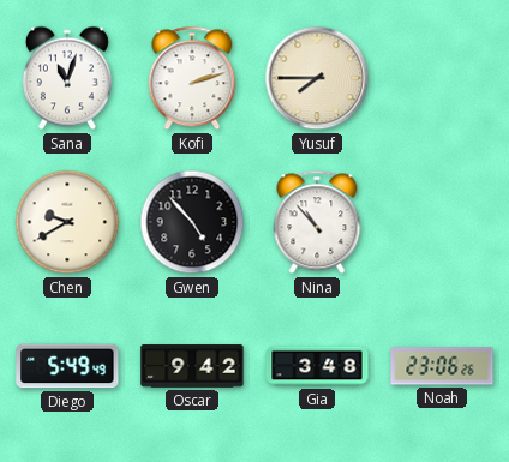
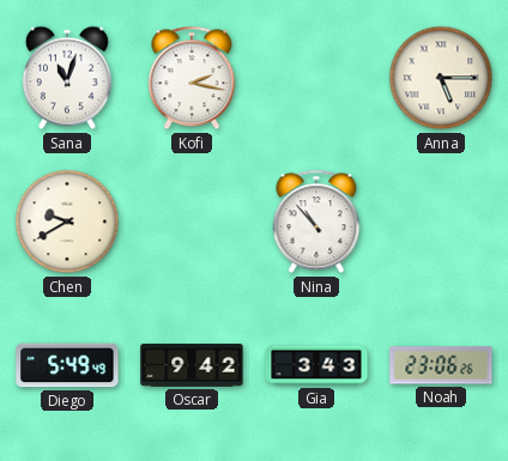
Kofi: 2:12 -> 2:17
Yusuf: 7:45 -> none
Anna: none -> 5:15
Gwen: 4:53 -> none
Gia: 3:48 -> 3:43
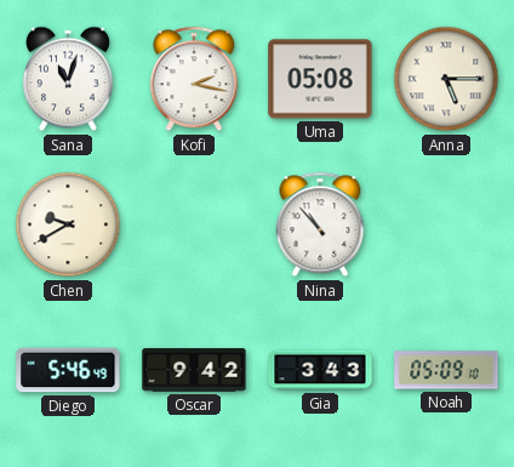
Uma: none -> 05:08
Diego: 5:49 -> 5:46
Noah: 23:06 -> 05:09
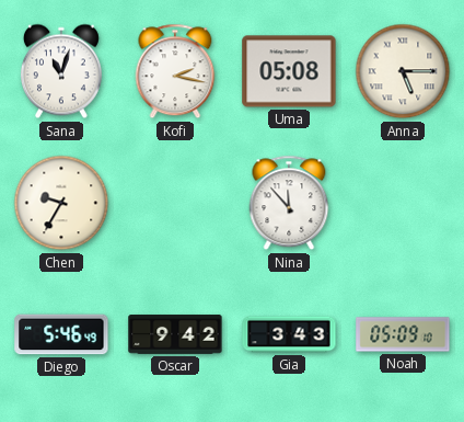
Chen: 9:40 -> 9:35
Nina: 10:53 -> 11:53
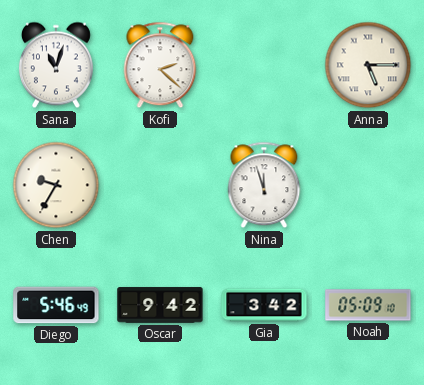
Kofi: 2:17 -> 2:22
Uma: 05:08 -> none
Nina: 11:53 -> 11:57
Gia: 3:43 -> 3:42
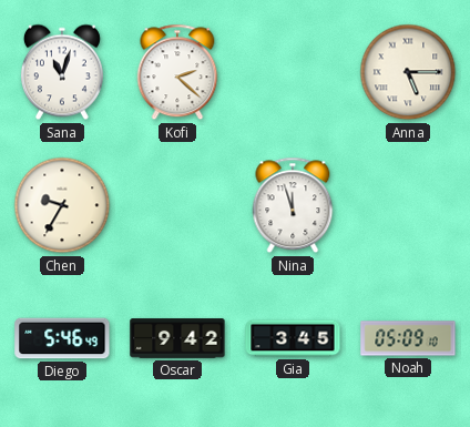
Gia: 3:42 -> 3:45
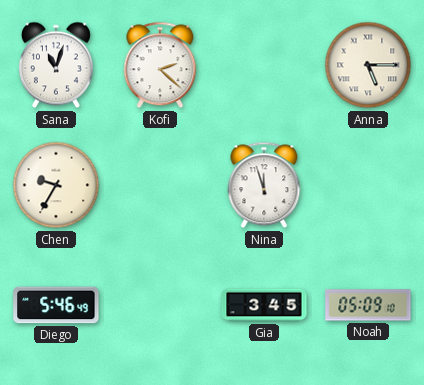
Oscar: 9:42 -> none
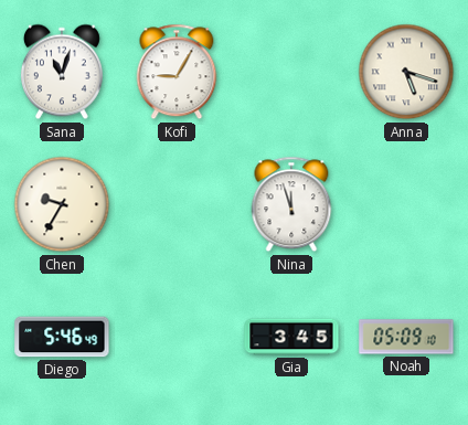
Kofi: 2:22 -> 9:05
Anna: 5:15 -> 5:18
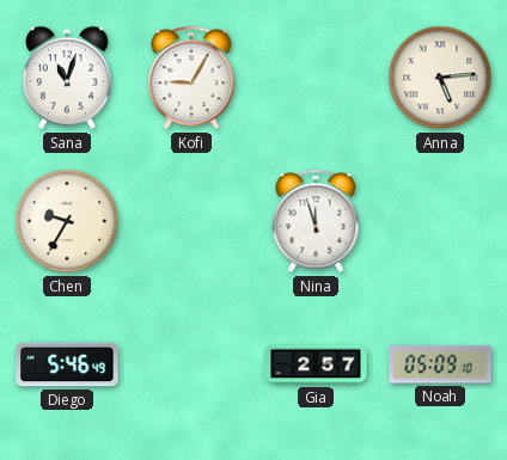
Anna: 5:18 -> 5:14
Gia: 3:45 -> 2:57
